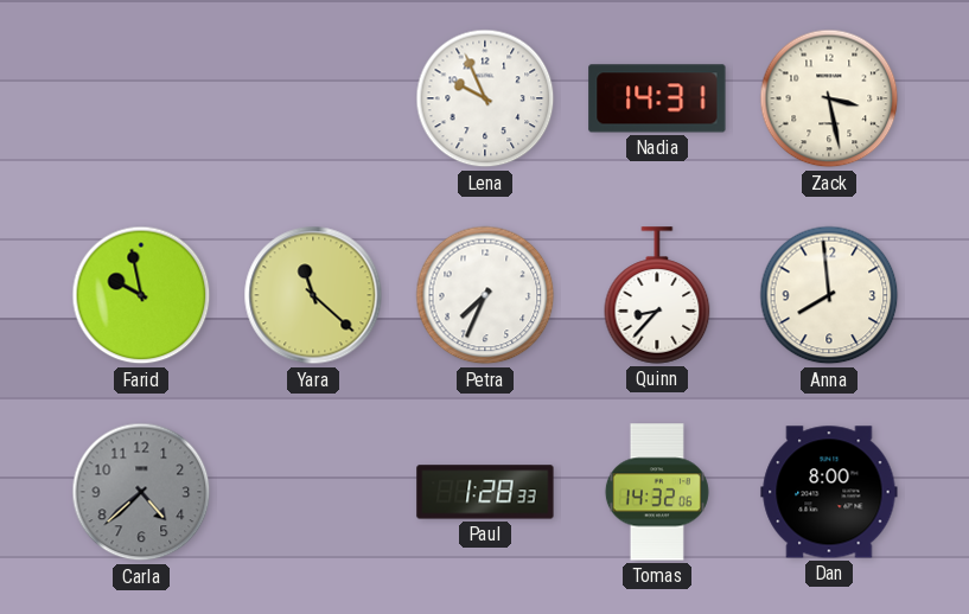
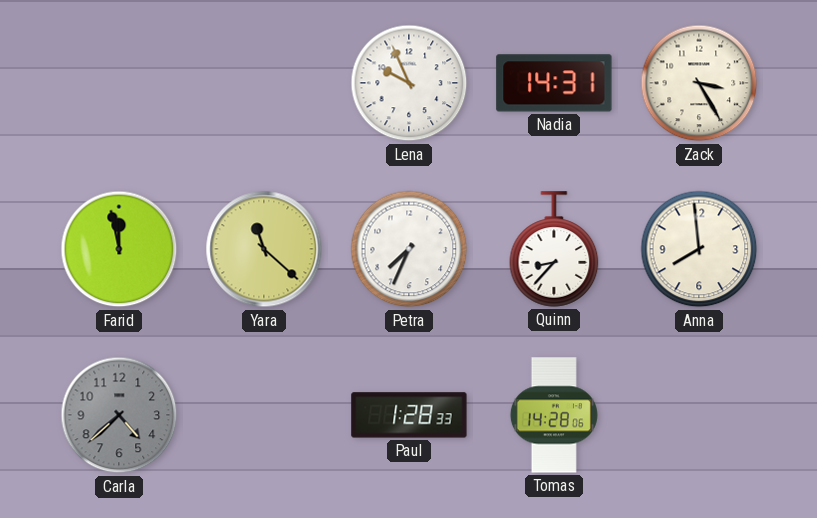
Zack: 3:28 -> 3:25
Farid: 9:58 -> 11:58
Tomas: 14:32 -> 14:28
Dan: 8:00 -> none
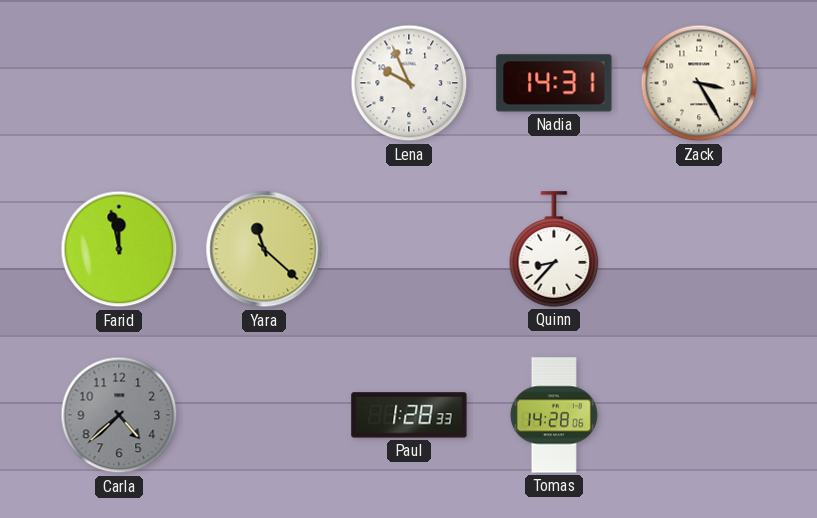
Petra: 7:34 -> none
Anna: 7:59 -> none
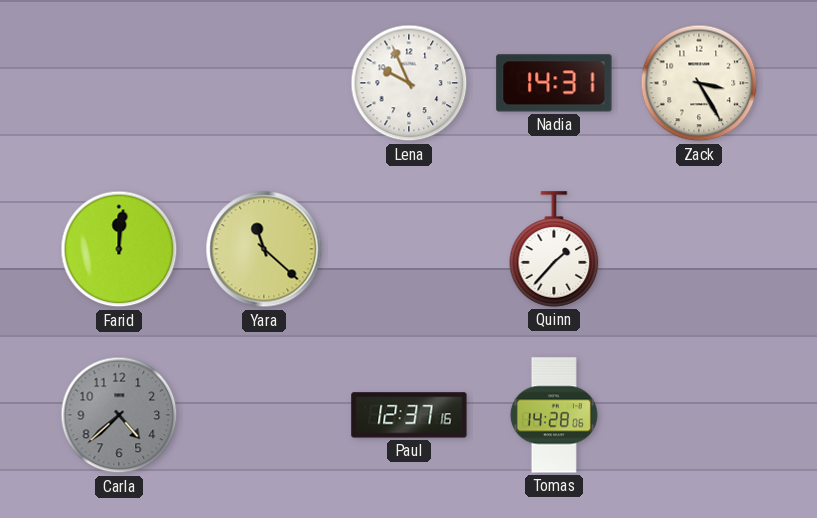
Farid: 11:58 -> 12:01
Quinn: 8:37 -> 1:37
Paul: 1:28 -> 12:37
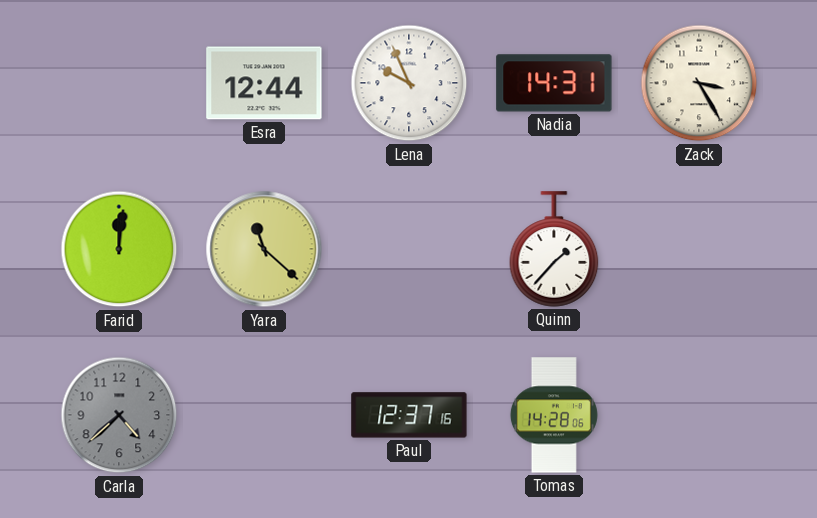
Esra: none -> 12:44
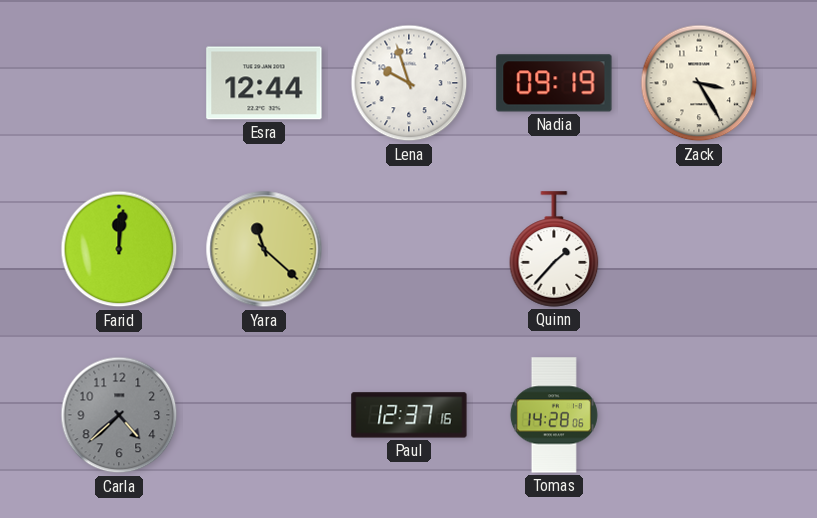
Lena: 9:56 -> 9:57
Nadia: 14:31 -> 09:19
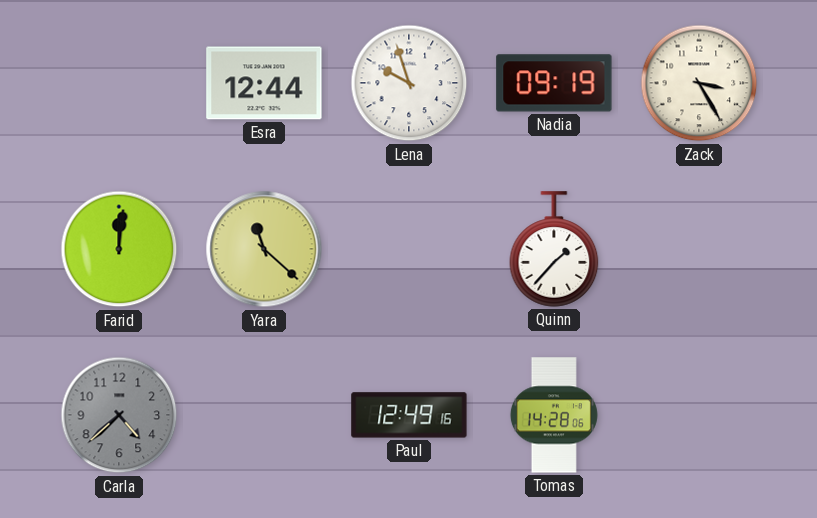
Paul: 12:37 -> 12:49
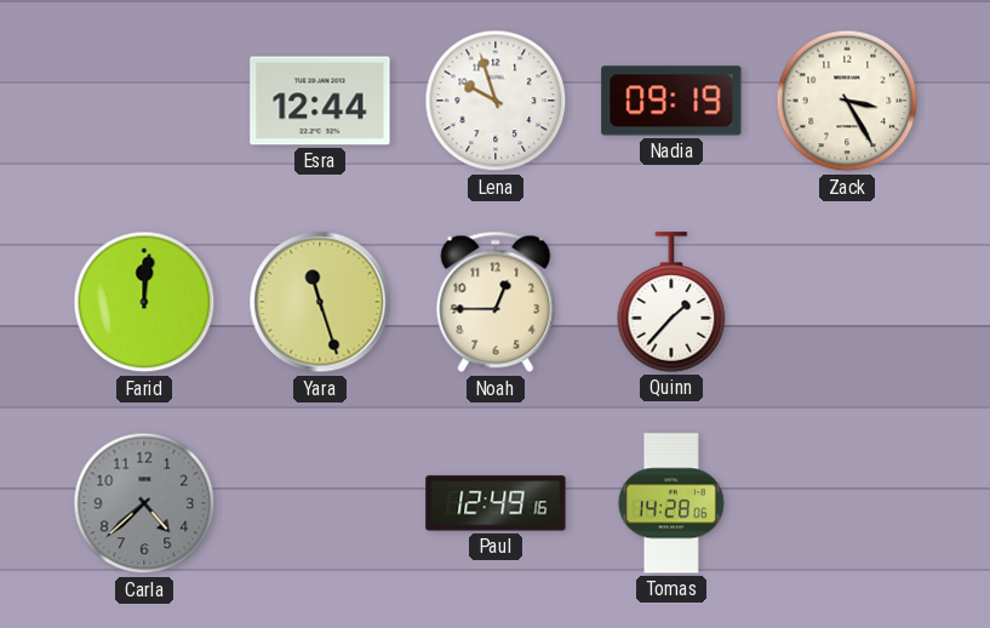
Yara: 11:22 -> 11:27
Noah: none -> 12:45
